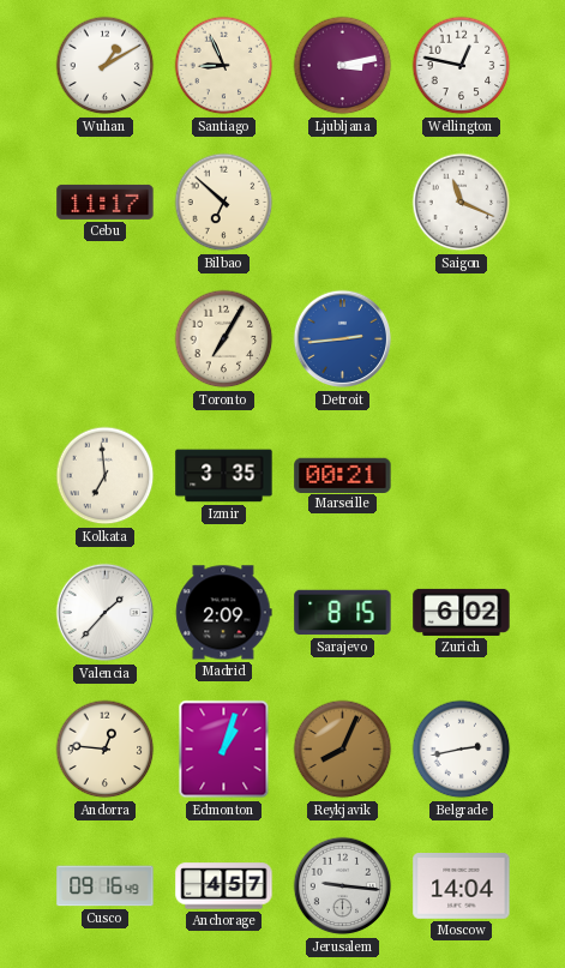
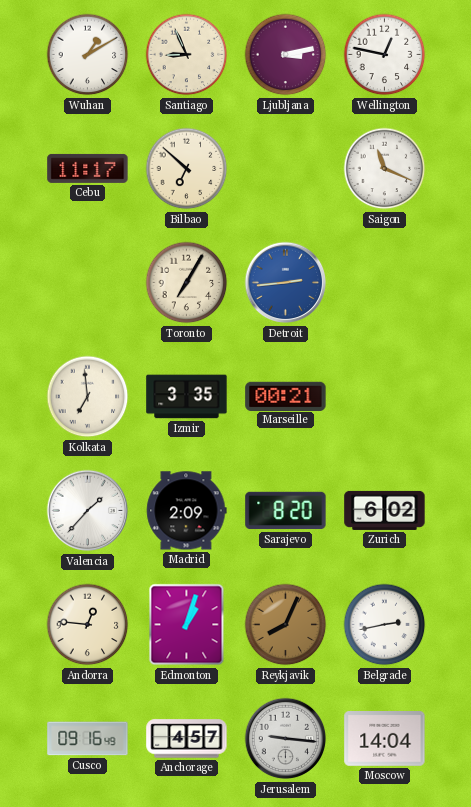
Sarajevo: 8:15 -> 8:20
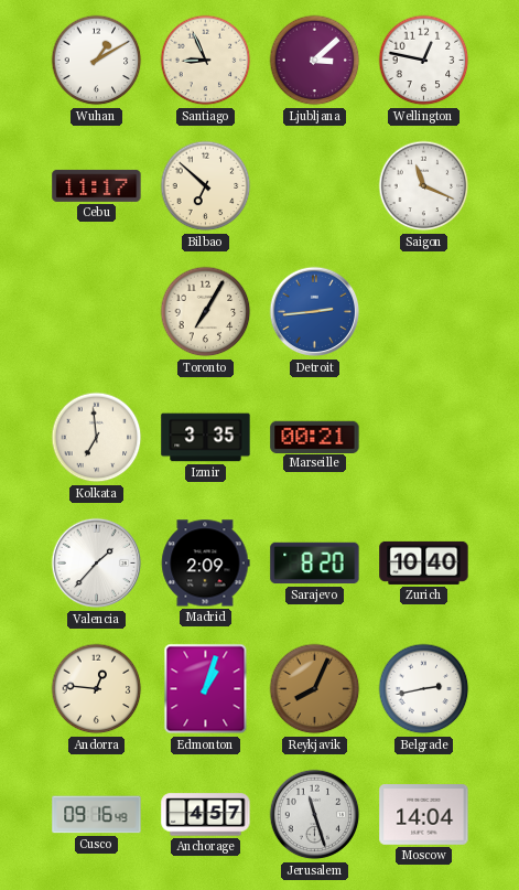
Ljubljana: 3:13 -> 3:08
Zurich: 6:02 -> 10:40
Jerusalem: 9:16 -> 11:27
